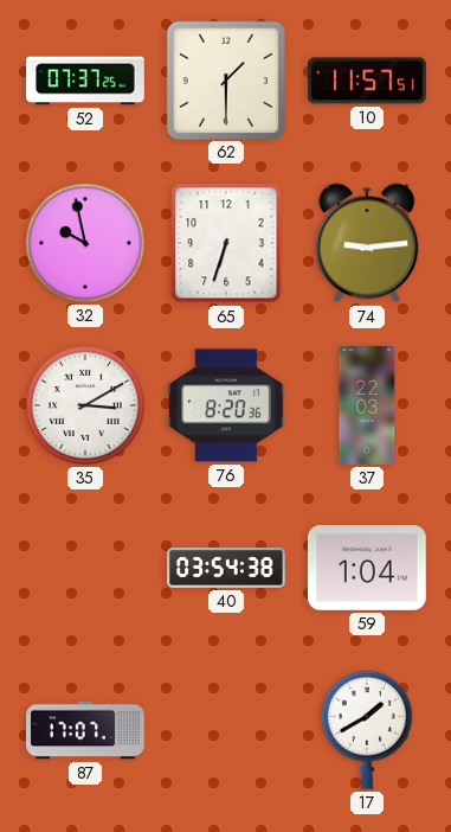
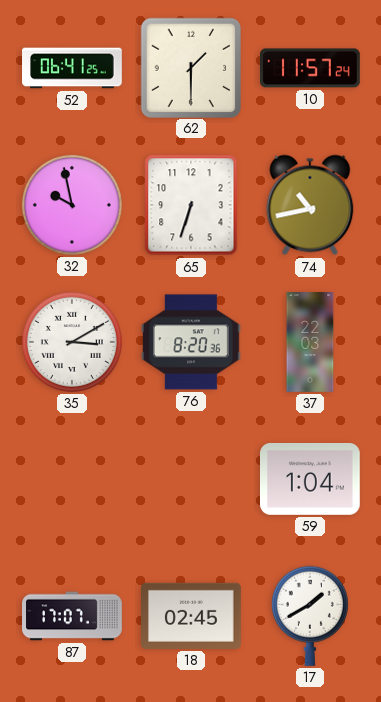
52: 07:37 -> 06:41
10: 11:57:51 -> 11:57:24
74: 9:14 -> 10:43
40: 03:54 -> none
18: none -> 02:45
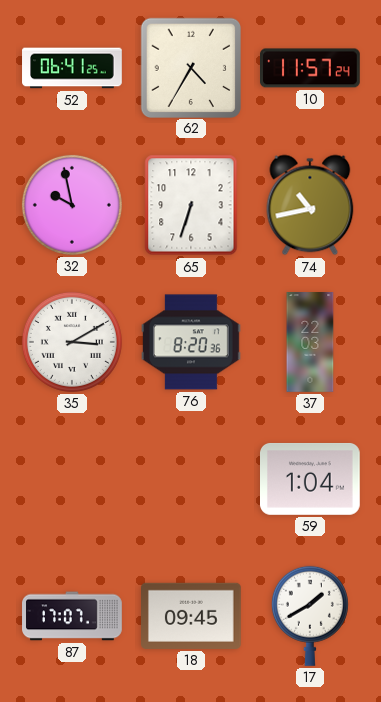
62: 1:30 -> 4:35
18: 02:45 -> 09:45
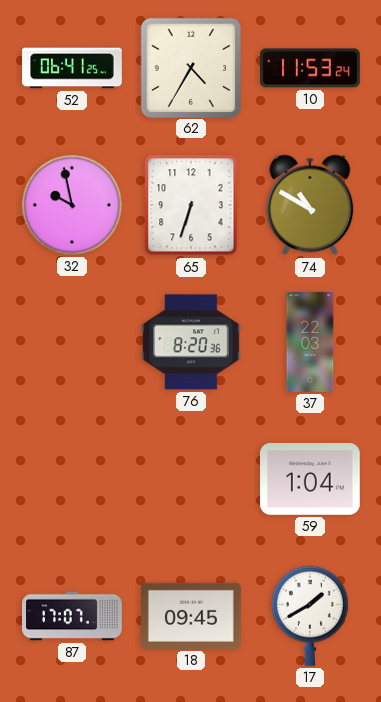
10: 11:57 -> 11:53
74: 10:43 -> 10:50
35: 3:10 -> none
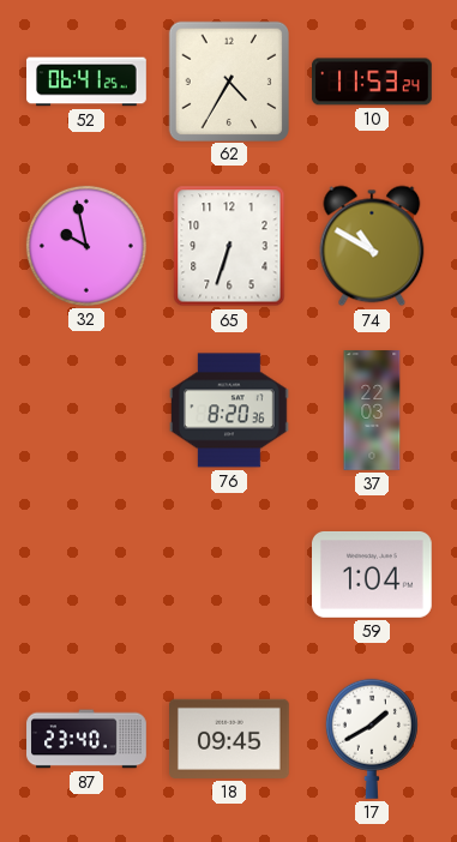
87: 17:07 -> 23:40
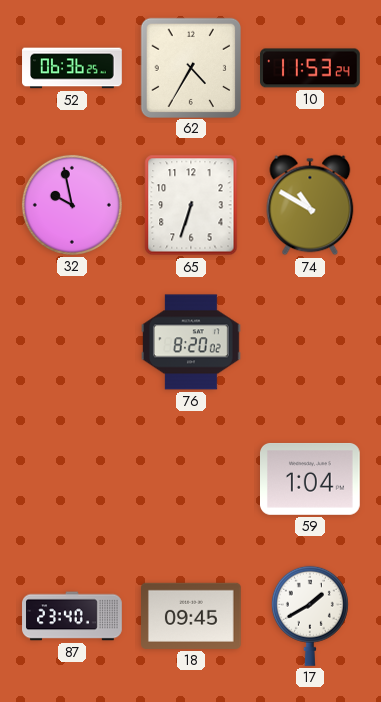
52: 06:41 -> 06:36
76: 8:20:36 -> 8:20:02
37: 22:03 -> none
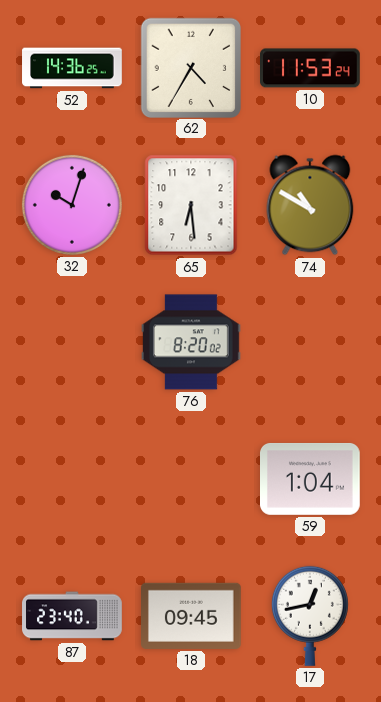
52: 06:36 -> 14:36
32: 9:58 -> 10:03
65: 6:33 -> 6:29
17: 1:40 -> 12:43
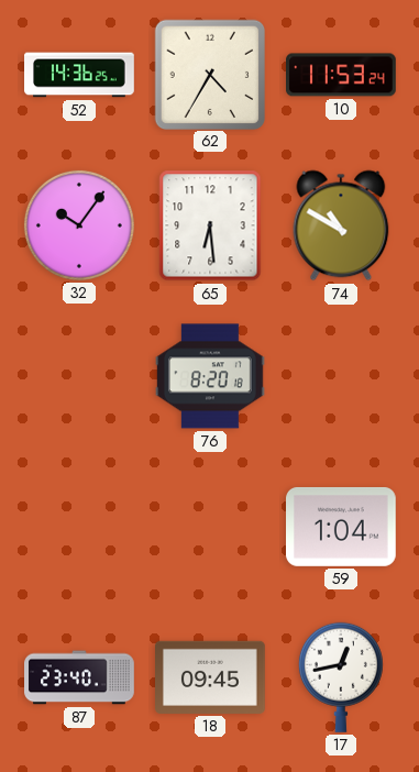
32: 10:03 -> 10:06
76: 8:20:02 -> 8:20:18
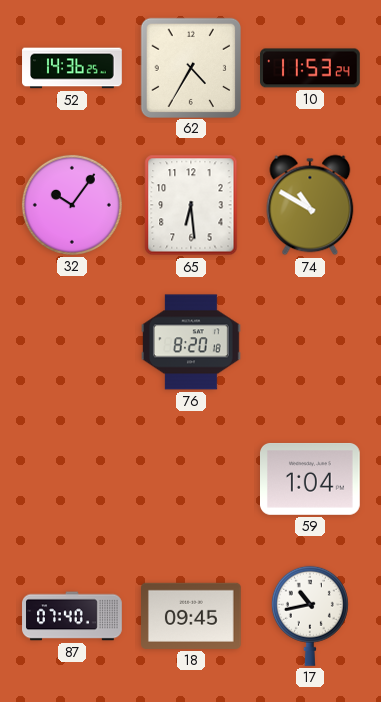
87: 23:40 -> 07:40
17: 12:43 -> 10:43
